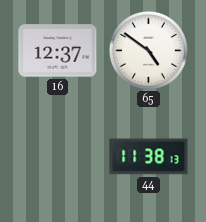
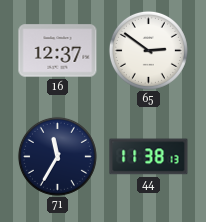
65: 4:51 -> 2:51
71: none -> 11:35
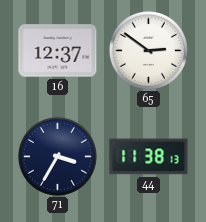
71: 11:35 -> 3:35
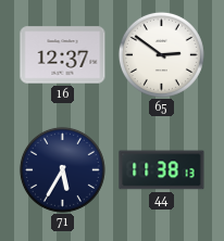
71: 3:35 -> 5:35
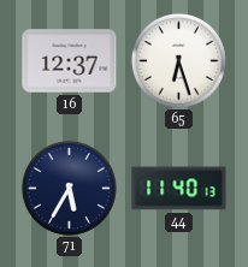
65: 2:51 -> 6:27
44: 11:38 -> 11:40
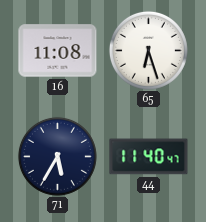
16: 12:37 -> 11:08
44: 11:40:13 -> 11:40:47
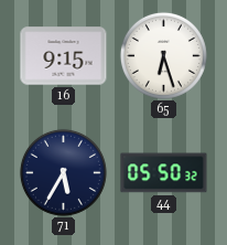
16: 11:08 -> 9:15
44: 11:40 -> 05:50
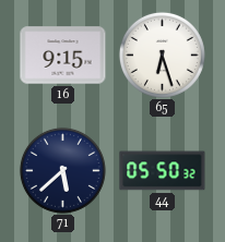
71: 5:35 -> 5:38
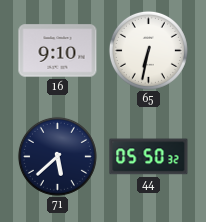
16: 9:15 -> 9:10
65: 6:27 -> 6:32
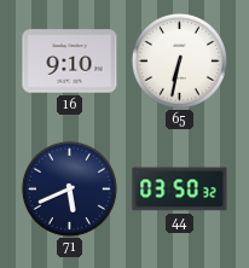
71: 5:38 -> 5:41
44: 05:50 -> 03:50
